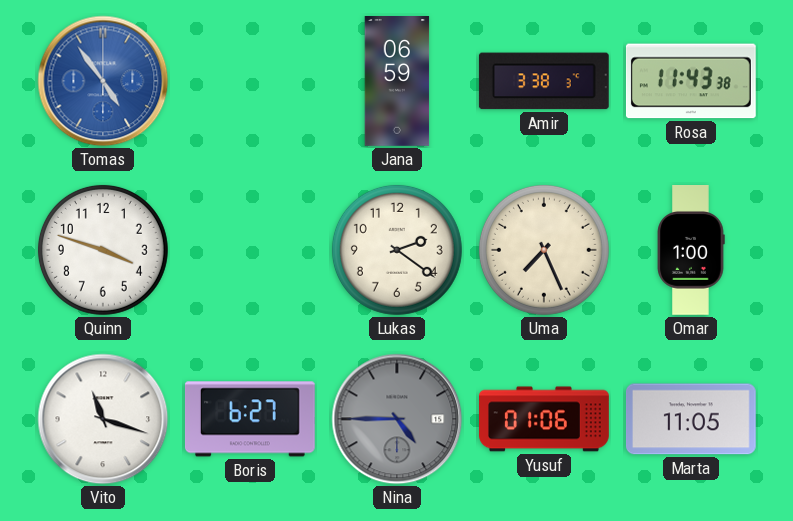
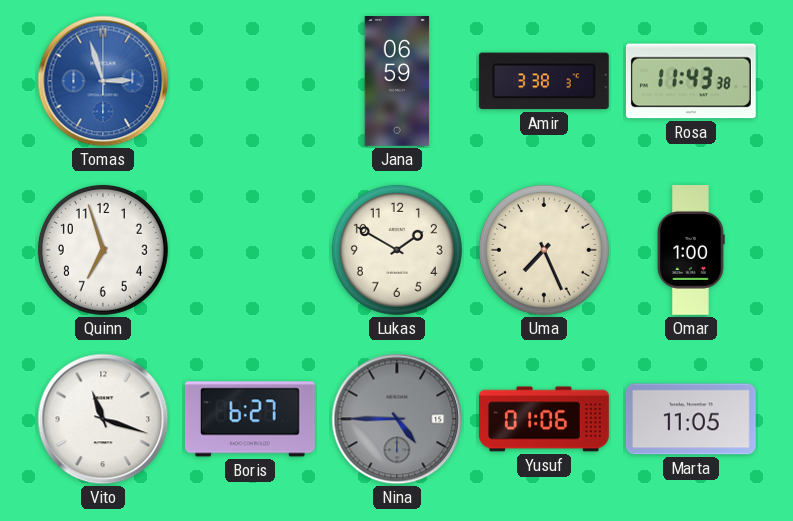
Tomas: 4:54 -> 2:57
Quinn: 3:48 -> 6:57
Lukas: 2:21 -> 1:50
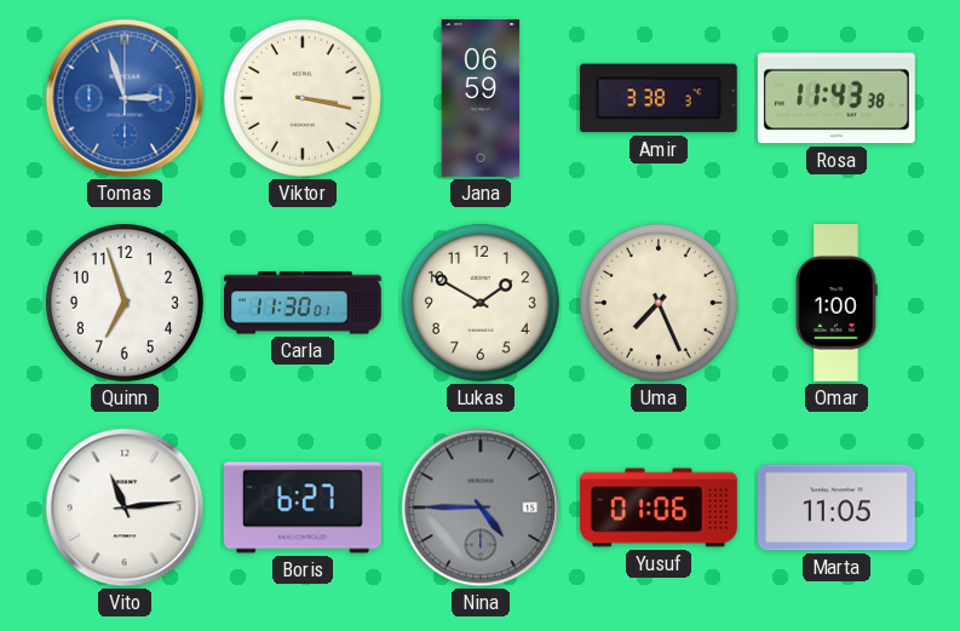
Viktor: none -> 3:17
Carla: none -> 11:30
Vito: 11:18 -> 11:14
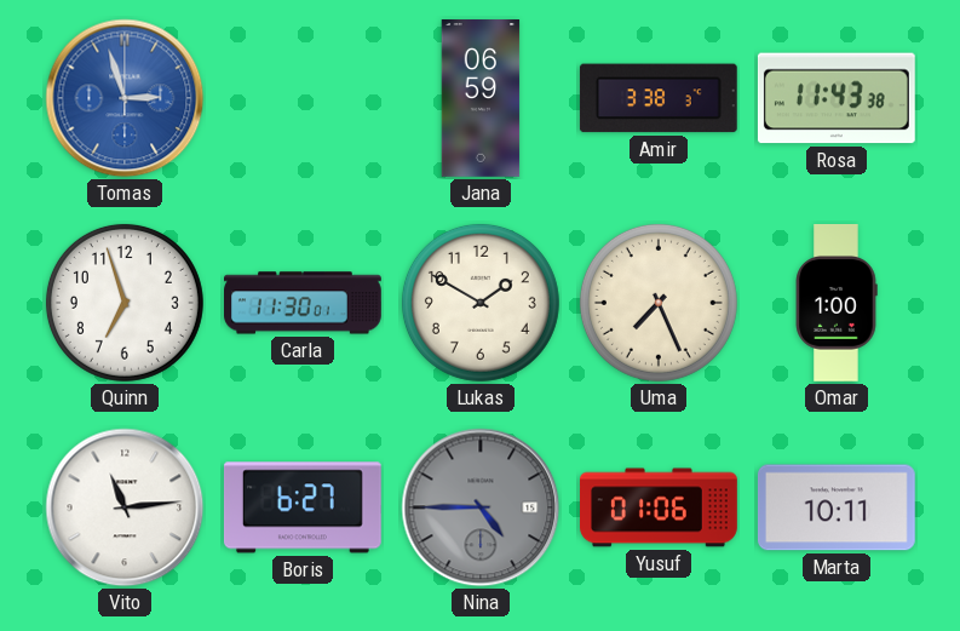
Viktor: 3:17 -> none
Marta: 11:05 -> 10:11
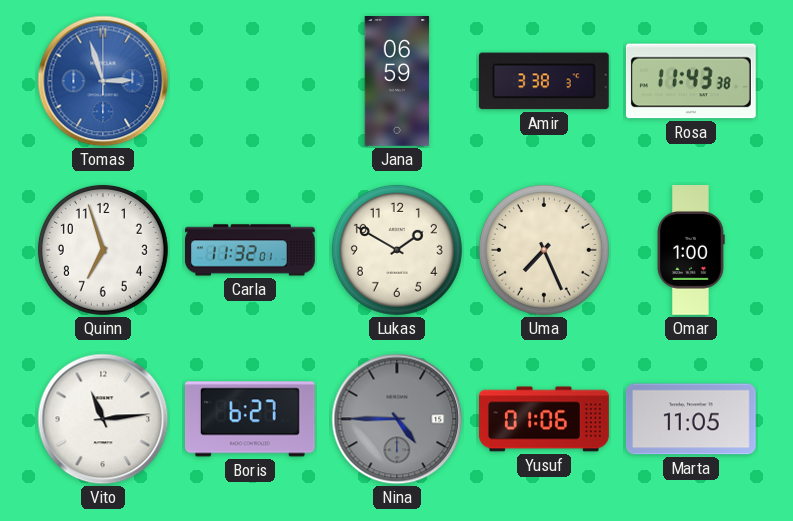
Carla: 11:30 -> 11:32
Marta: 10:11 -> 11:05
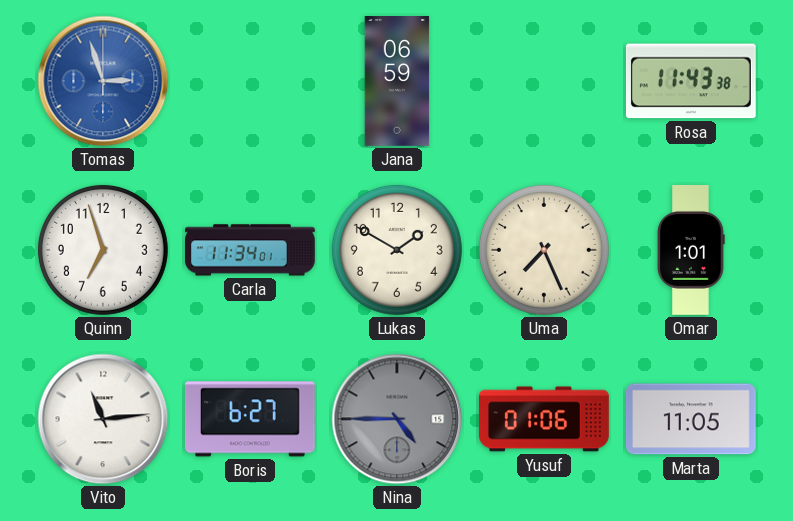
Amir: 3:38 -> none
Carla: 11:32 -> 11:34
Omar: 1:00 -> 1:01
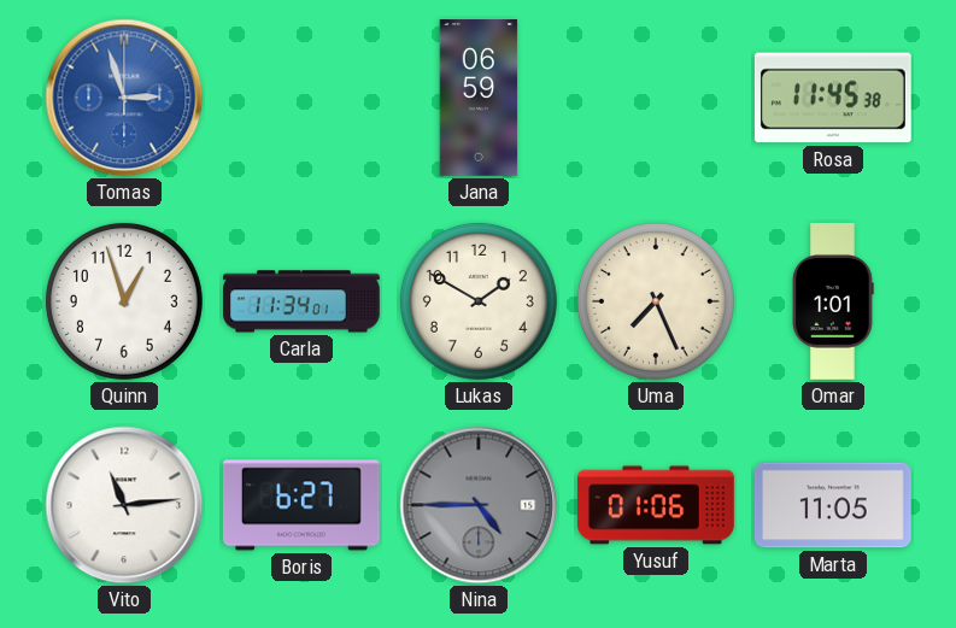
Rosa: 11:43 -> 11:45
Quinn: 6:57 -> 12:57
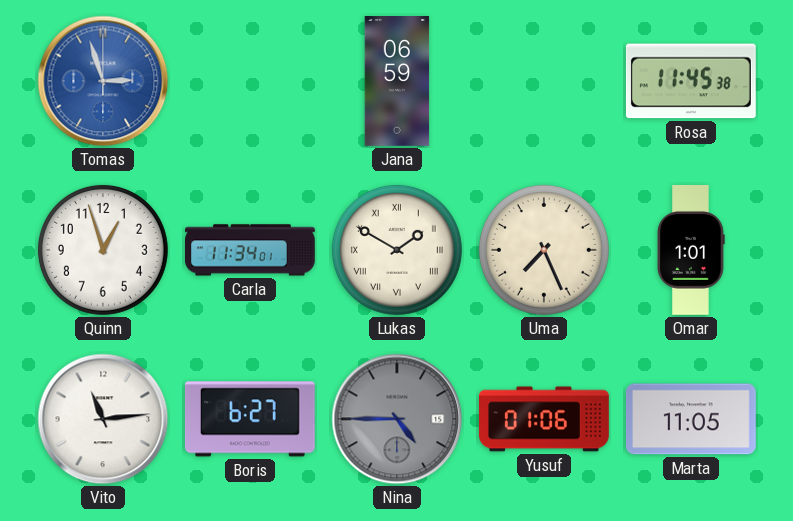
Lukas numerals: Arabic -> Roman
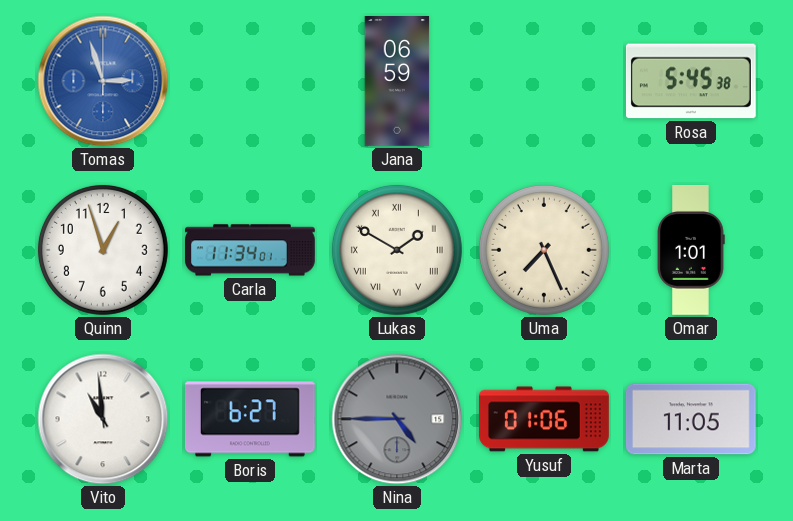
Rosa: 11:45 -> 5:45
Vito: 11:14 -> 10:59
